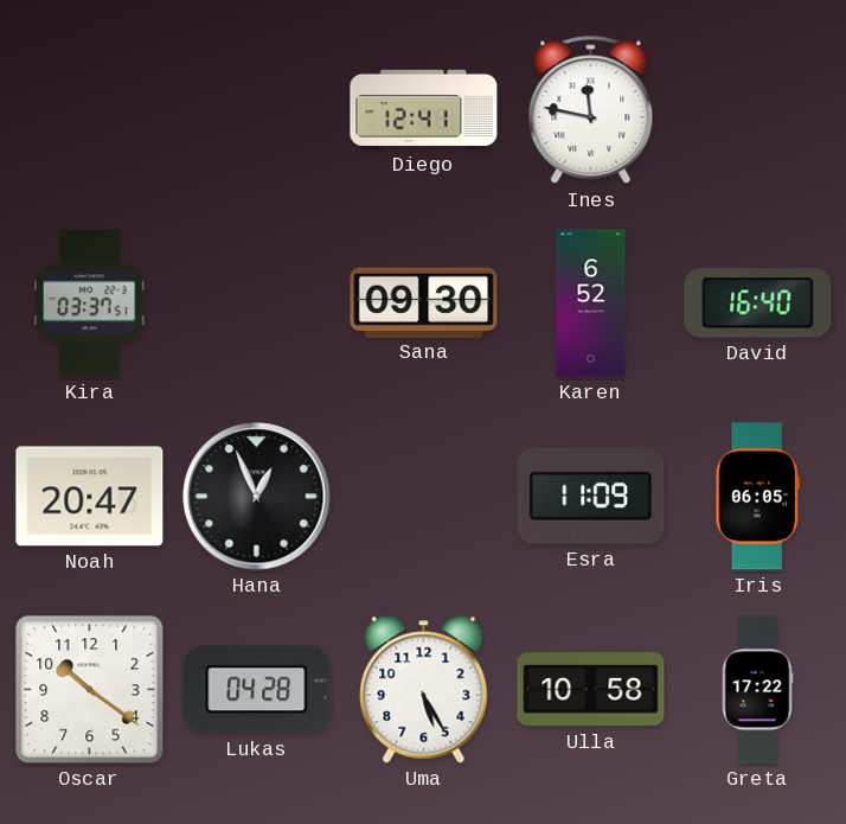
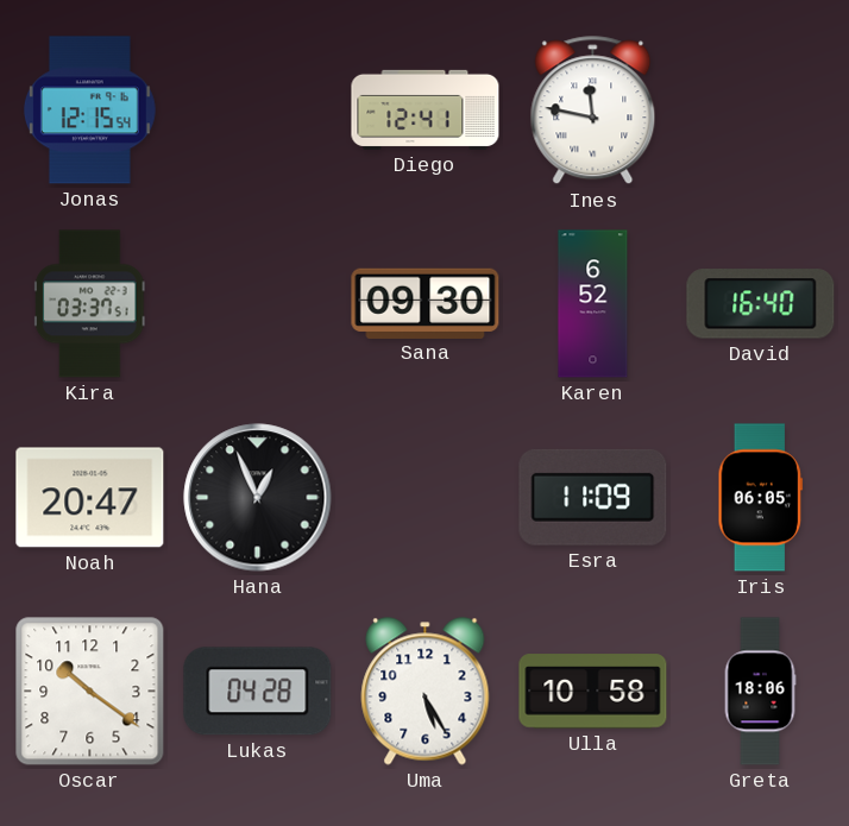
Jonas: none -> 12:15
Greta: 17:22 -> 18:06
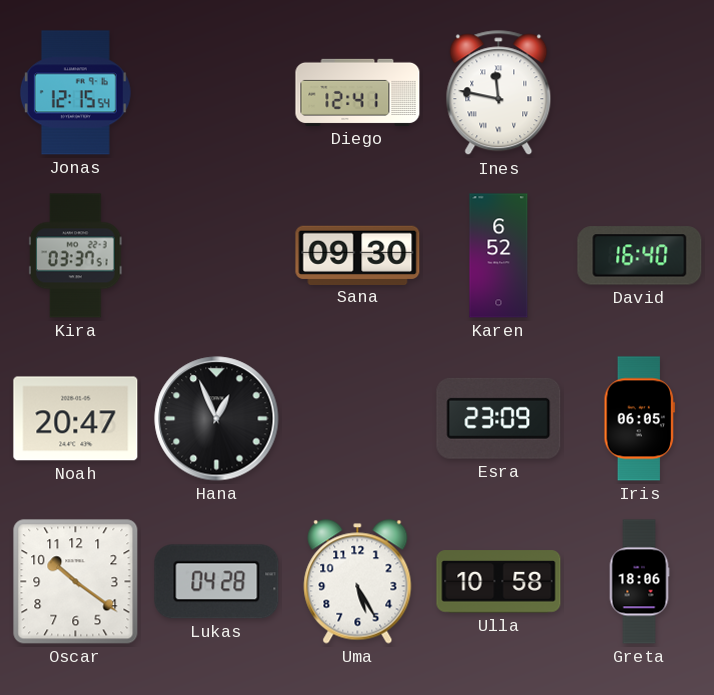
Esra: 11:09 -> 23:09
